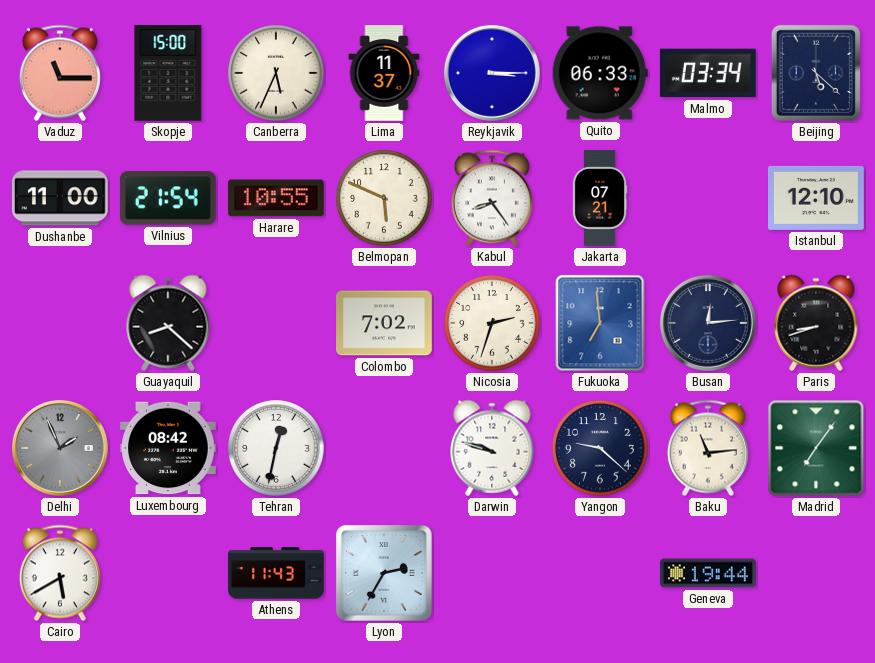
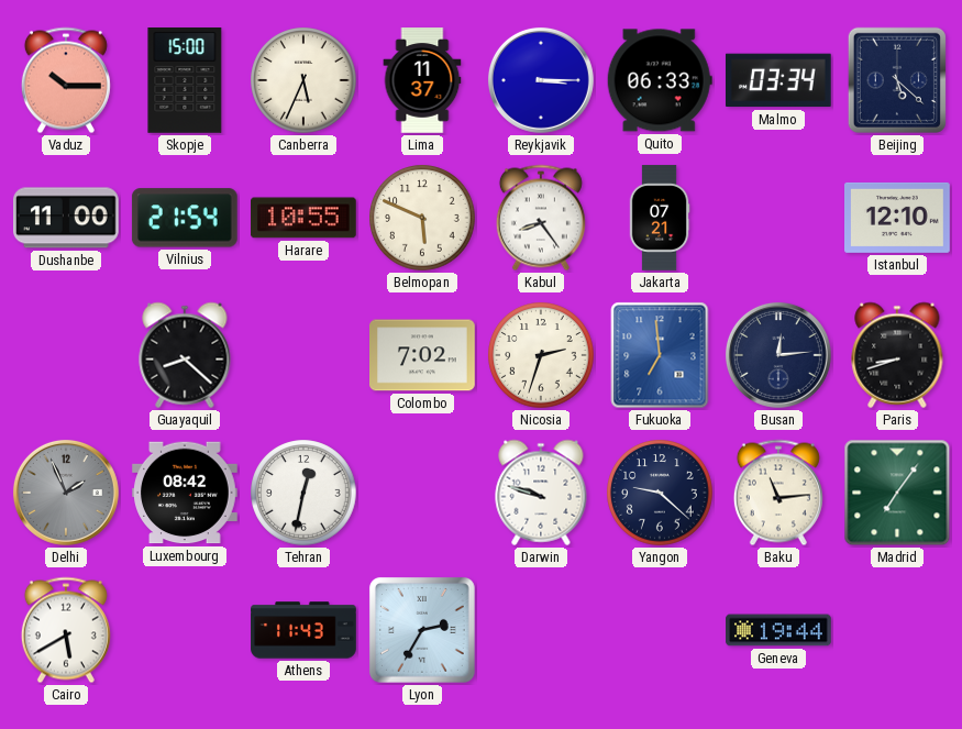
Vaduz: 11:15 -> 10:15
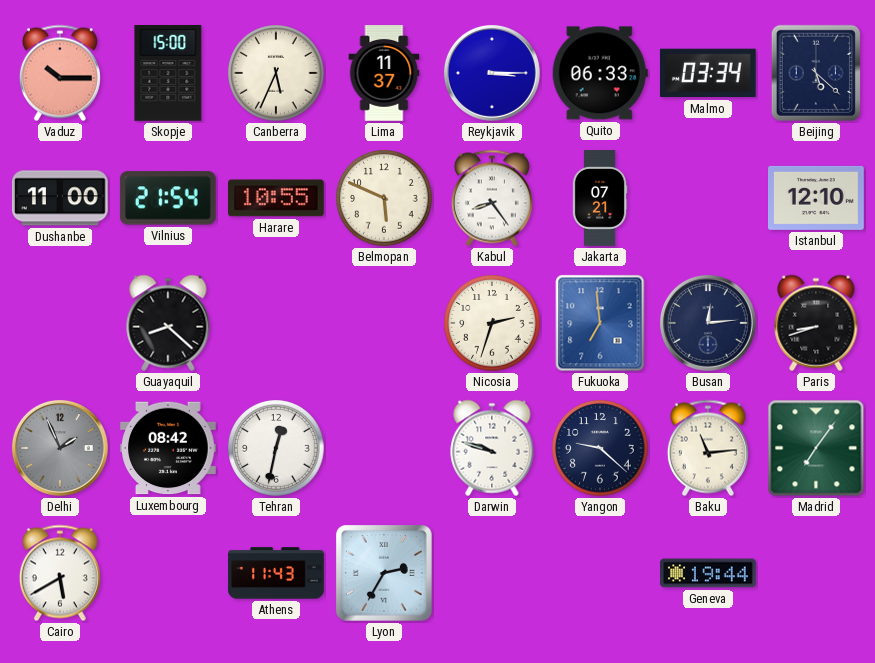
Colombo: 7:02 -> none
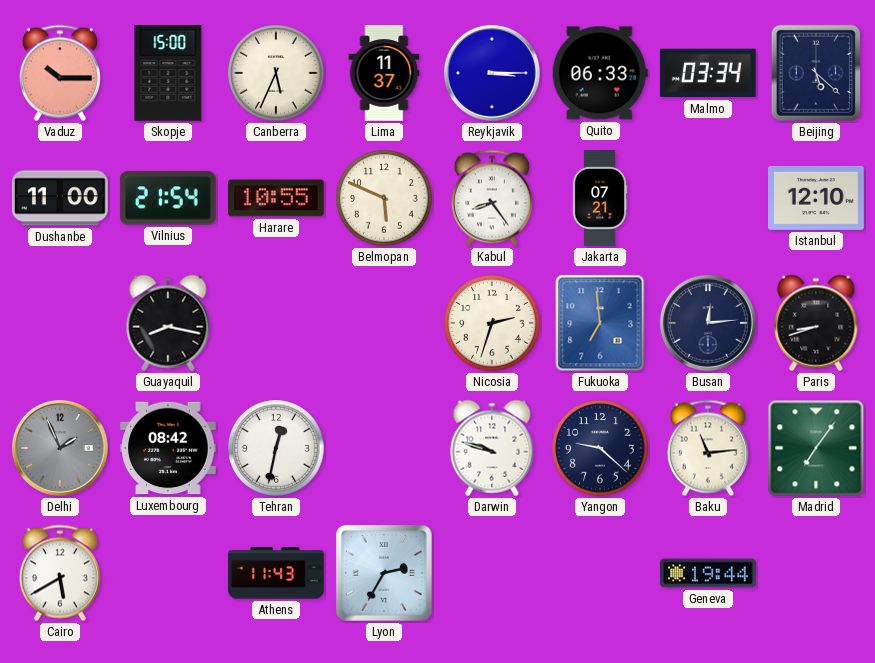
Guayaquil: 8:22 -> 8:17
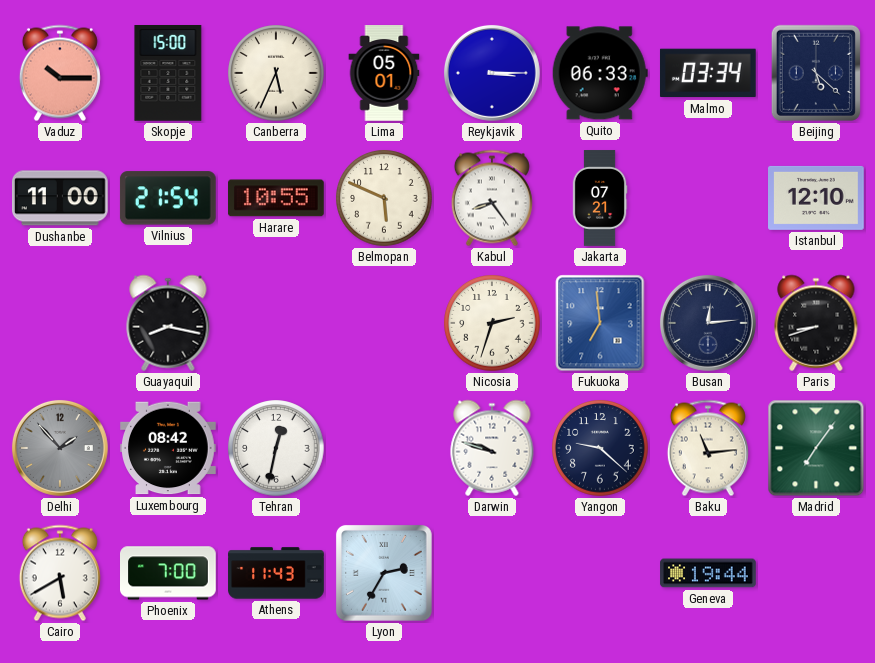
Lima: 11:37 -> 05:01
Delhi: 1:56 -> 1:53
Phoenix: none -> 7:00
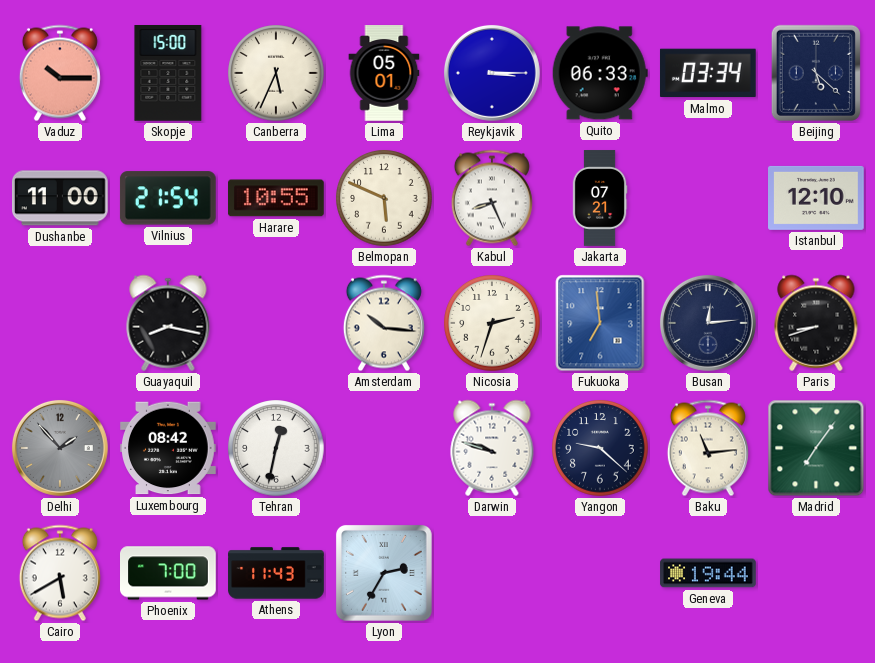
Kabul: 8:24 -> 8:26
Amsterdam: none -> 10:16
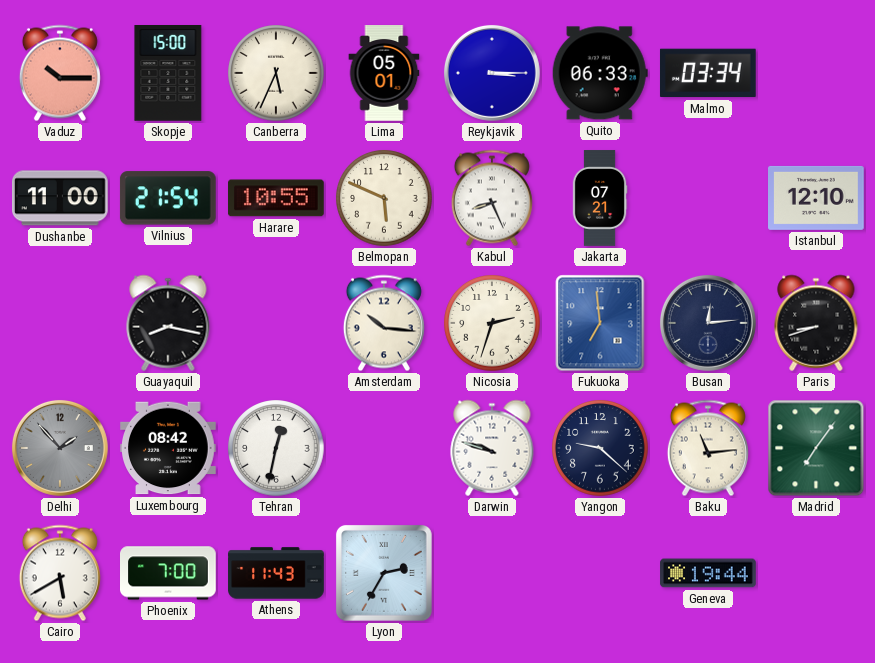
Beijing: 5:22 -> none
